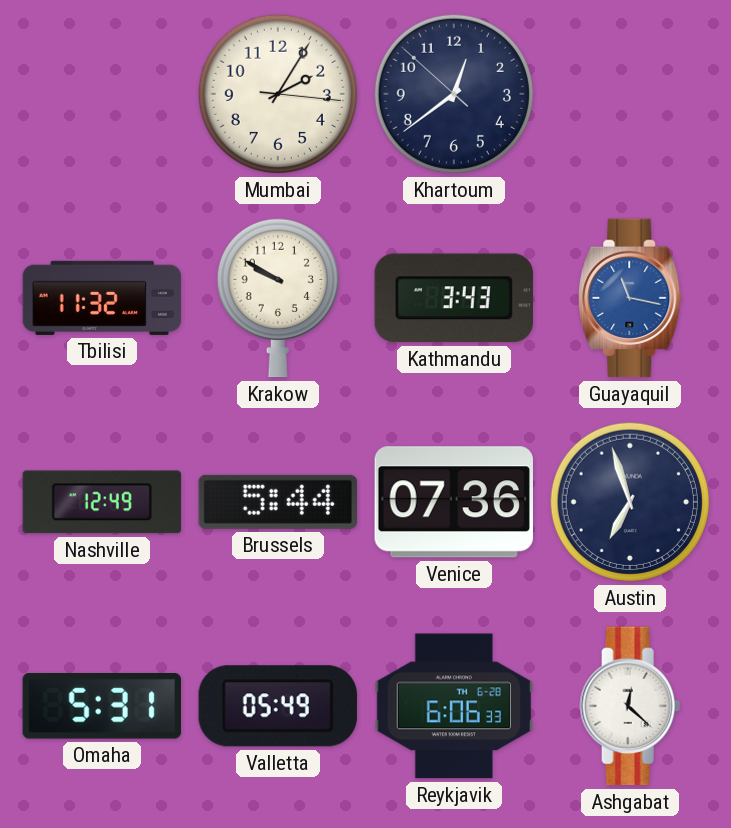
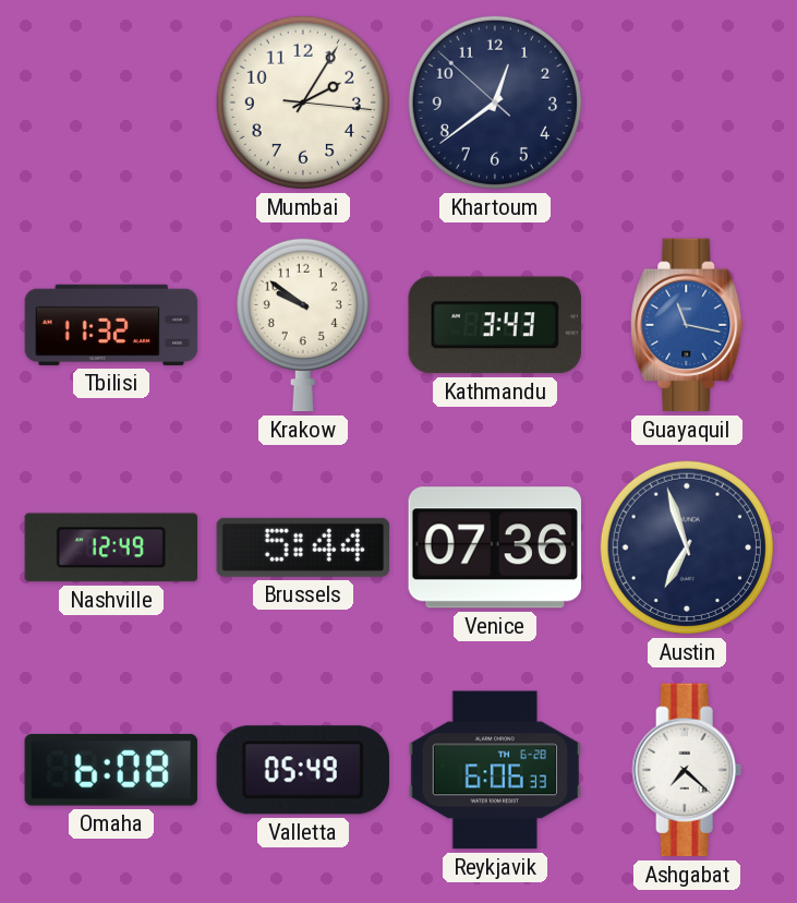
Krakow: 9:50 -> 9:51
Omaha: 5:31 -> 6:08
Ashgabat: 12:22 -> 7:22
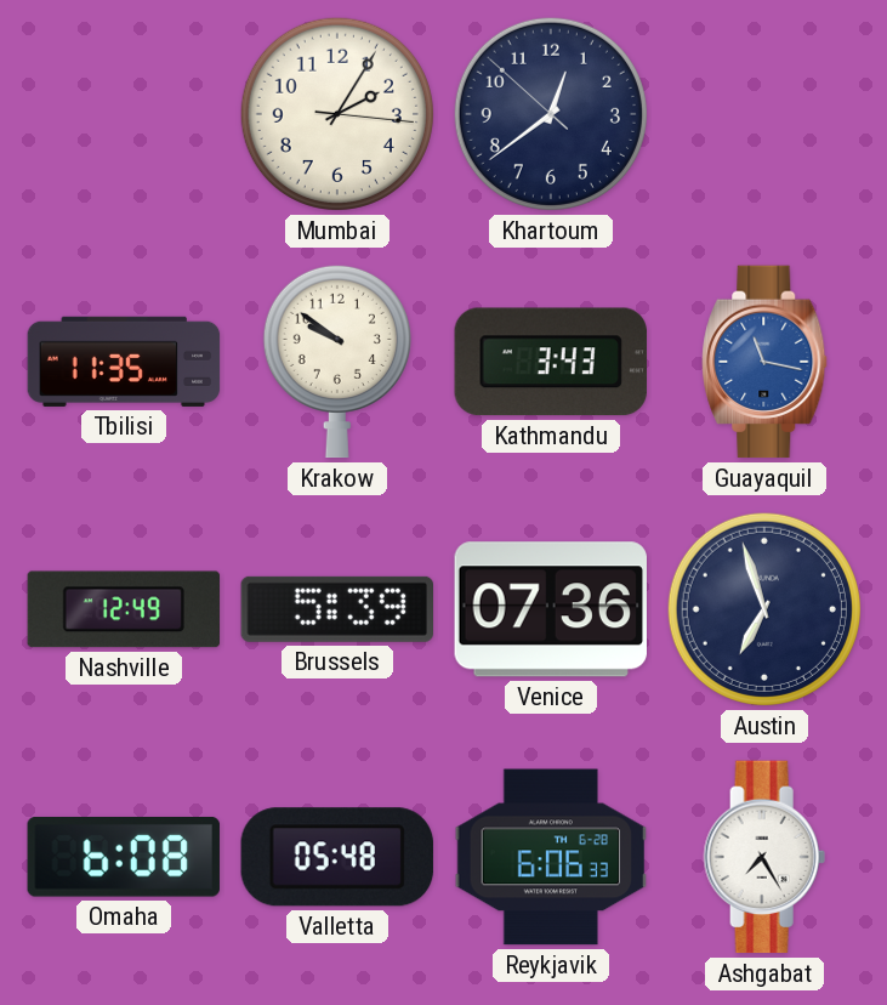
Tbilisi: 11:32 -> 11:35
Brussels: 5:44 -> 5:39
Valletta: 05:49 -> 05:48
Ashgabat: 7:22 -> 7:25
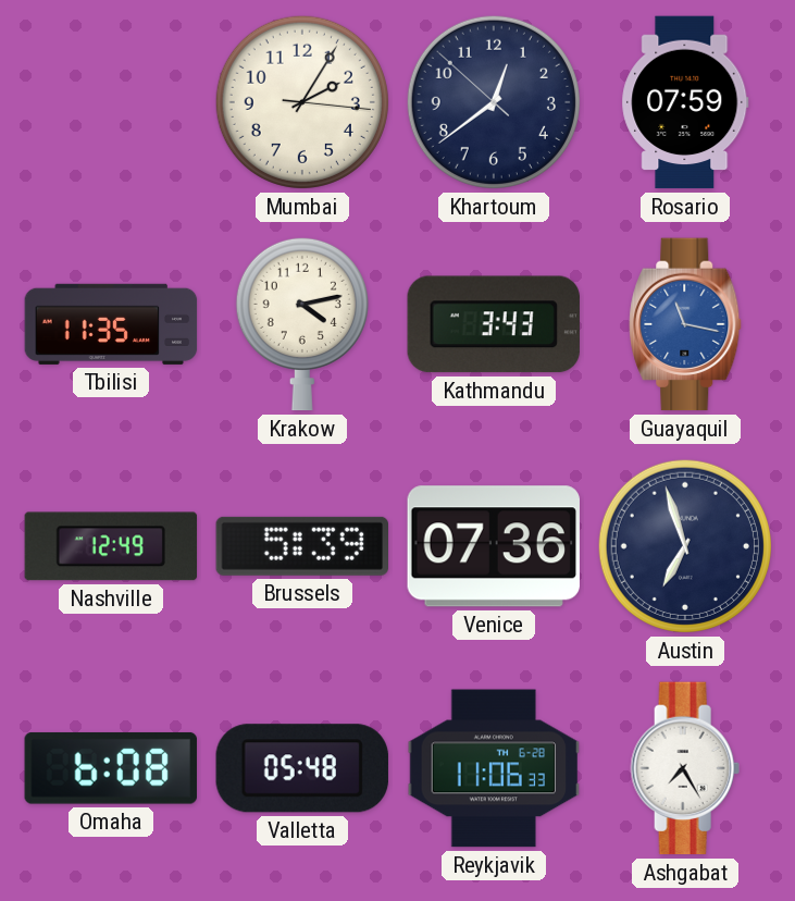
Rosario: none -> 07:59
Krakow: 9:51 -> 4:13
Reykjavik: 6:06 -> 11:06
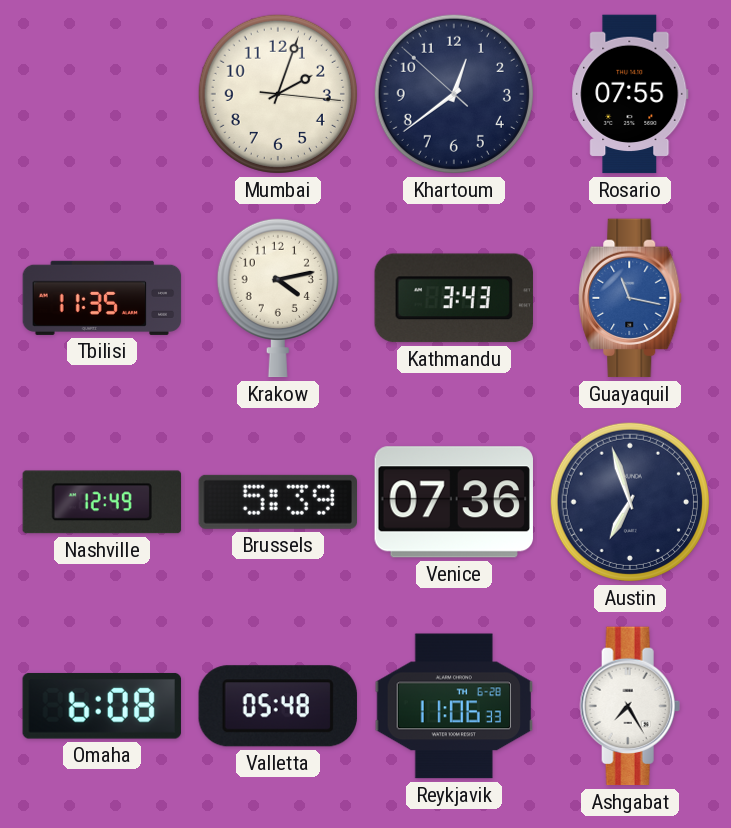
Mumbai: 2:05 -> 2:03
Rosario: 07:59 -> 07:55
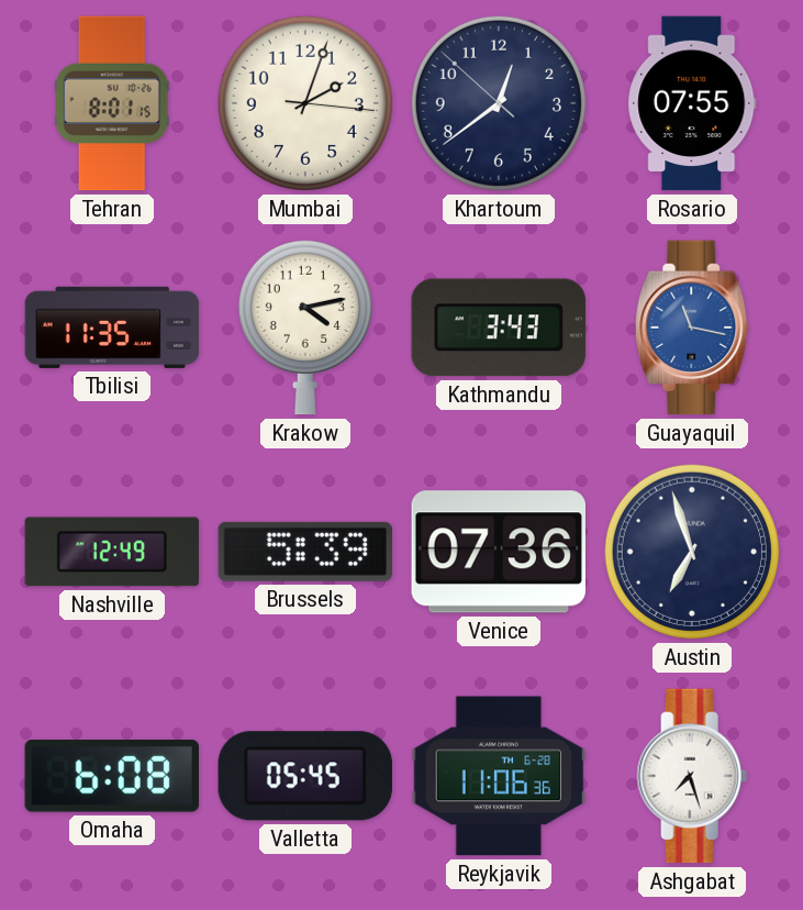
Tehran: none -> 8:01
Valletta: 05:48 -> 05:45
Reykjavik: 11:06:33 -> 11:06:36
Ashgabat: 7:25 -> 7:27
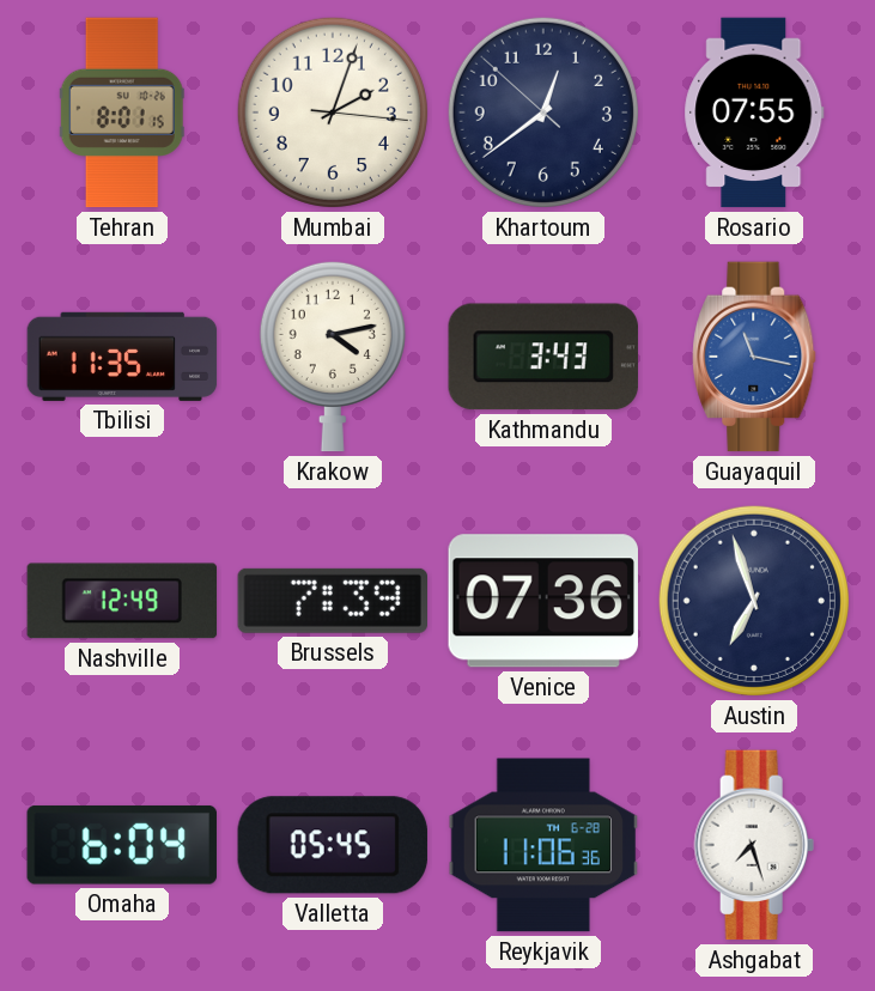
Brussels: 5:39 -> 7:39
Omaha: 6:08 -> 6:04
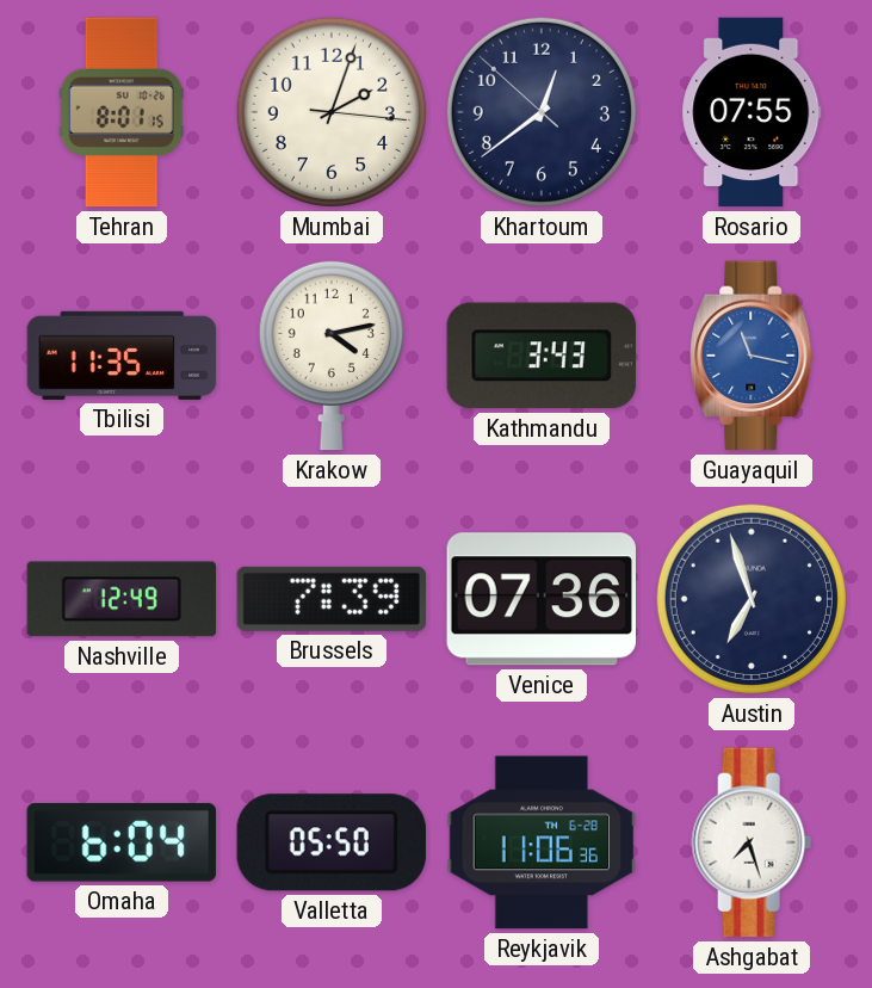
Valletta: 05:45 -> 05:50
